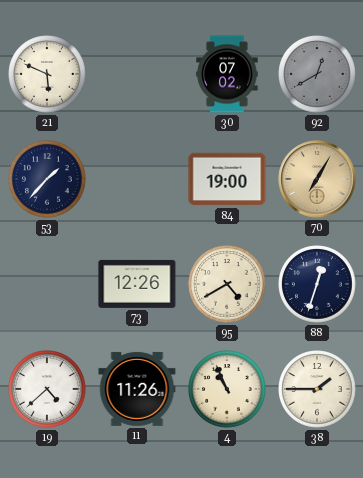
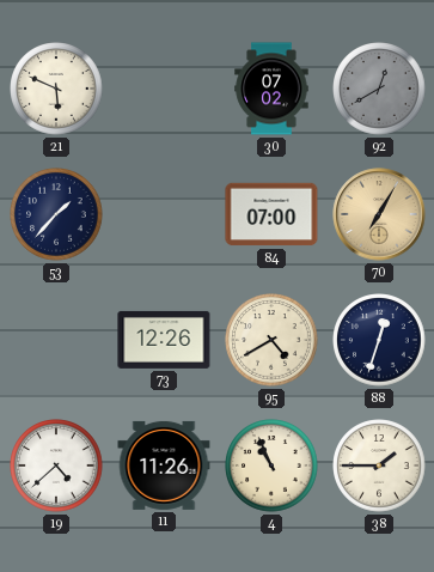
84: 19:00 -> 07:00
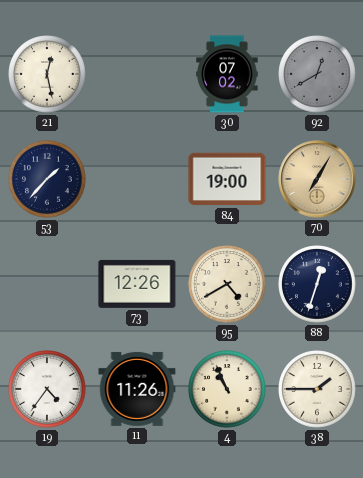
21: 5:49 -> 12:28
84: 07:00 -> 19:00
19: 4:38 -> 4:36
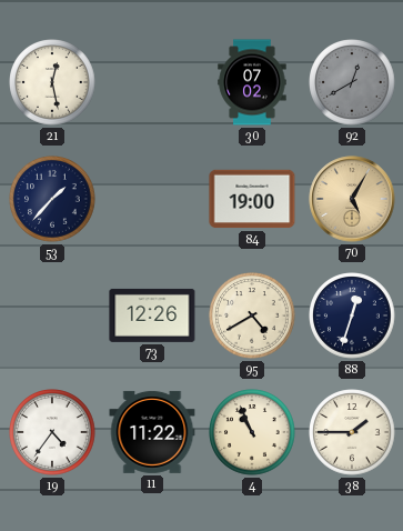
70: 7:05 -> 5:05
11: 11:26 -> 11:22
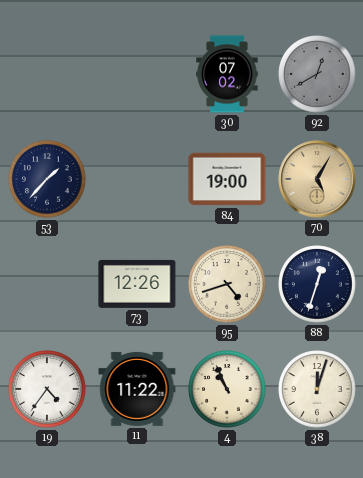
21: 12:28 -> none
95: 4:40 -> 4:42
38: 1:45 -> 12:03
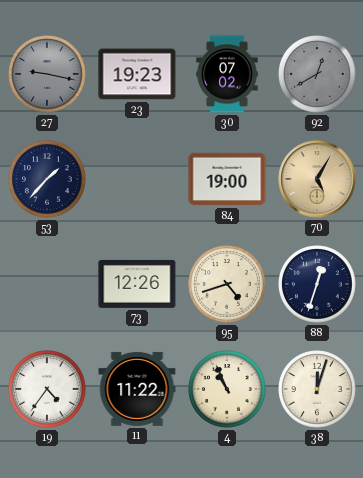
27: none -> 9:17
23: none -> 19:23
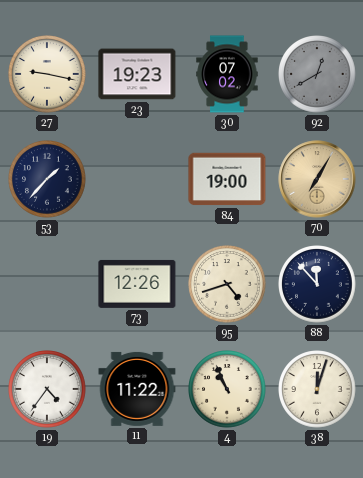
27 dial: grey -> cream
70: 5:05 -> 7:05
88: 12:33 -> 11:53
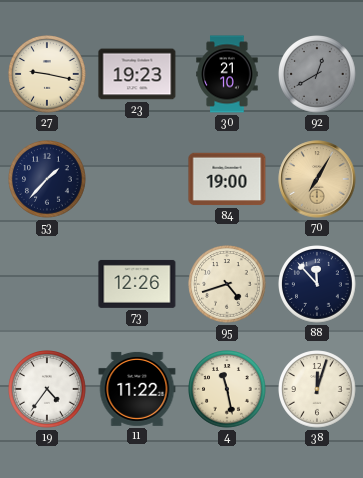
30: 07:02 -> 21:10
4: 10:56 -> 11:28
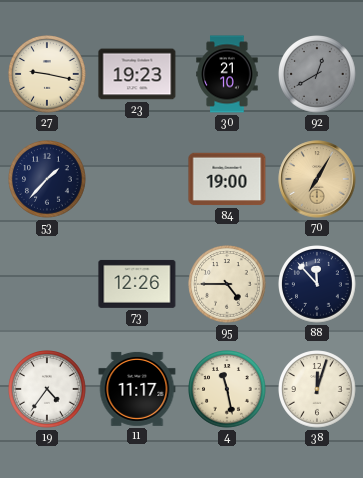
95: 4:42 -> 4:45
11: 11:22 -> 11:17
